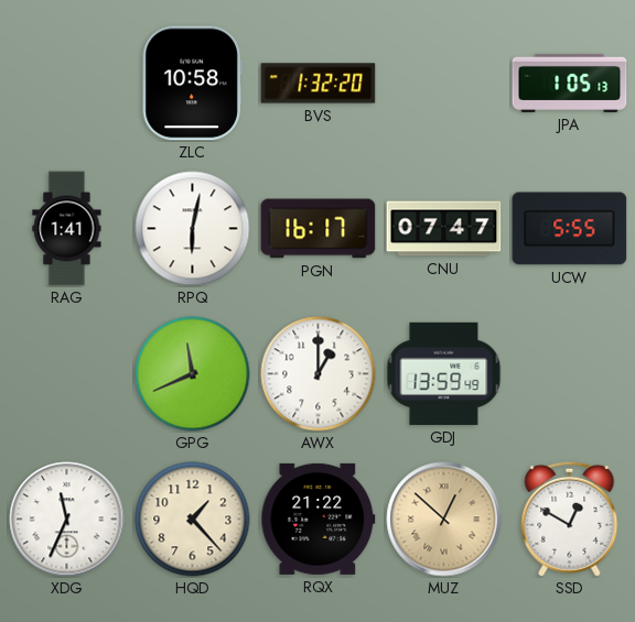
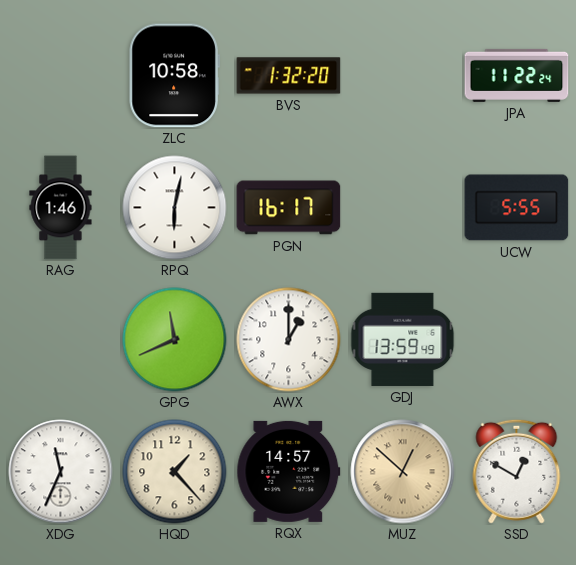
JPA: 1:05 -> 11:22
RAG: 1:41 -> 1:46
CNU: 07:47 -> none
RQX: 21:22 -> 14:57
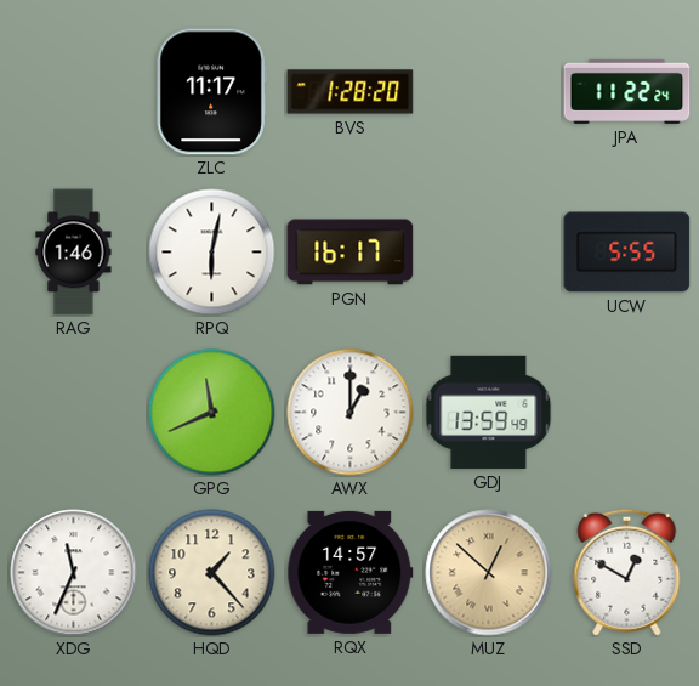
ZLC: 10:58 -> 11:17
BVS: 1:32 -> 1:28
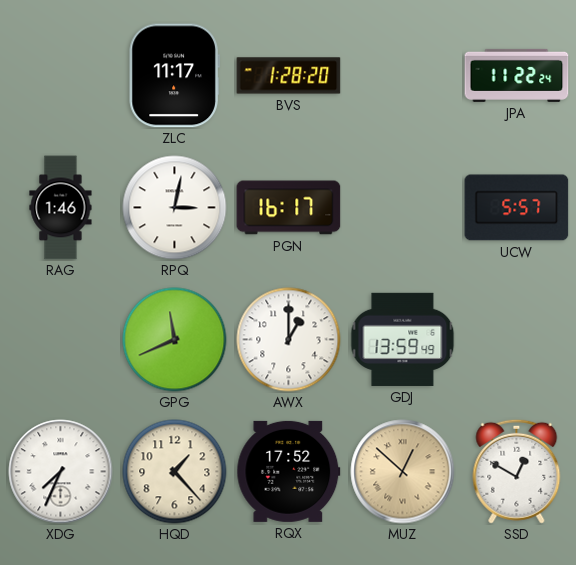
RPQ: 6:02 -> 3:02
UCW: 5:55 -> 5:57
XDG: 11:34 -> 7:34
RQX: 14:57 -> 17:52
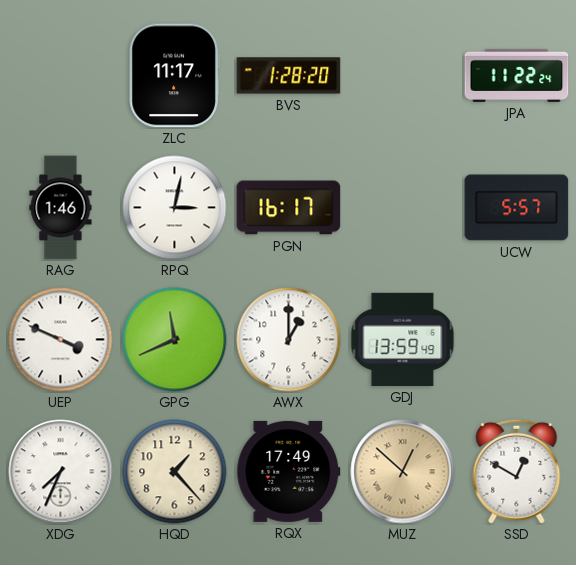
UEP: none -> 3:49
RQX: 17:52 -> 17:49
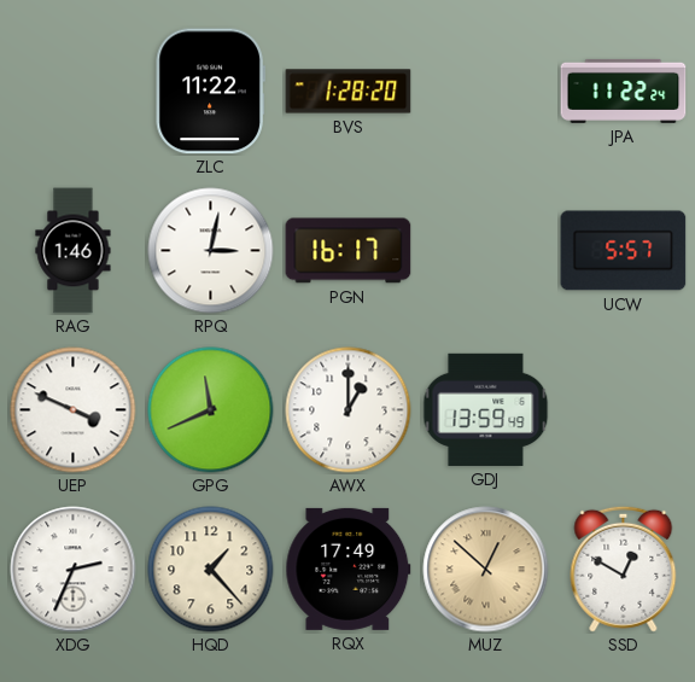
ZLC: 11:17 -> 11:22
XDG: 7:34 -> 2:34
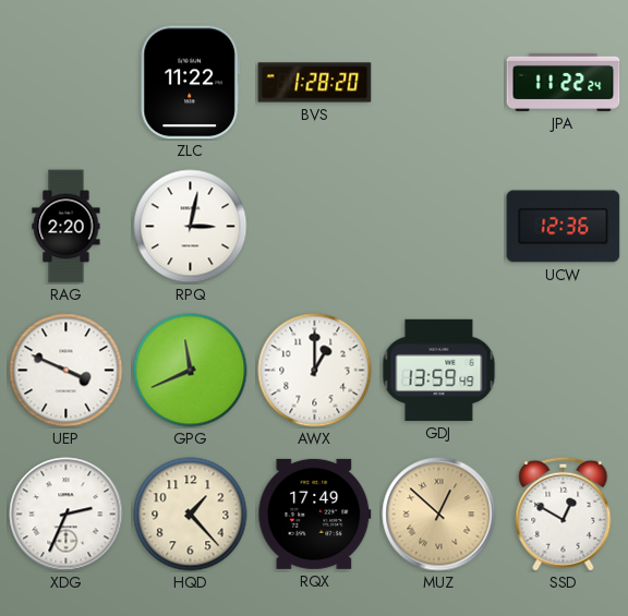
RAG: 1:46 -> 2:20
PGN: 16:17 -> none
UCW: 5:57 -> 12:36
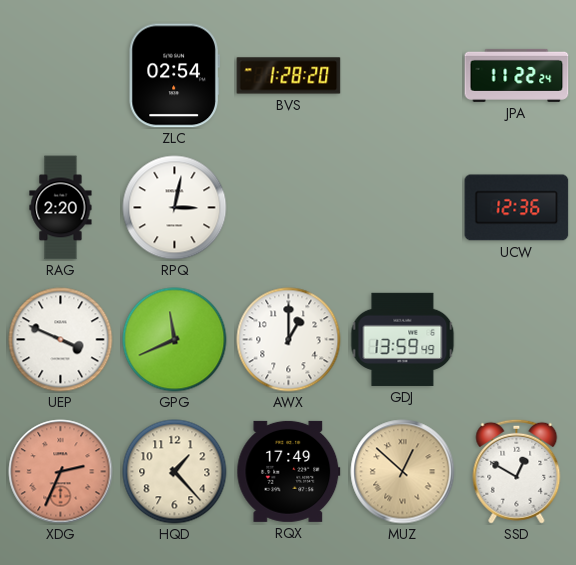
ZLC: 11:22 -> 02:54
XDG dial: white -> salmon
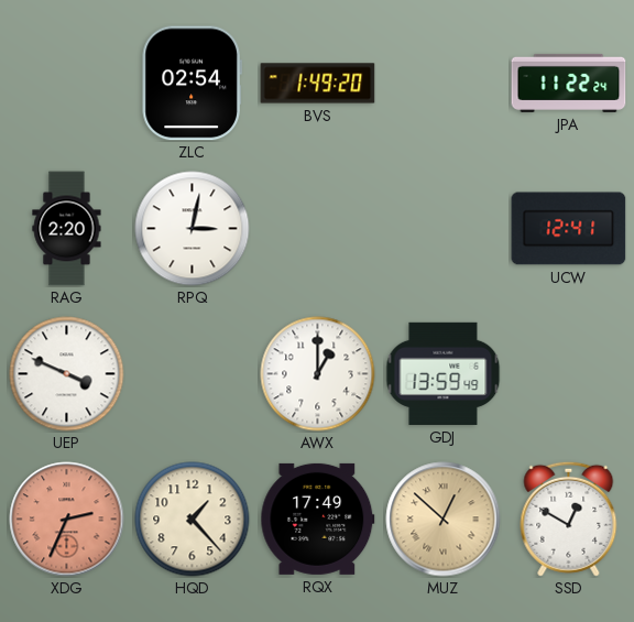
BVS: 1:28 -> 1:49
UCW: 12:36 -> 12:41
GPG: 11:41 -> none
